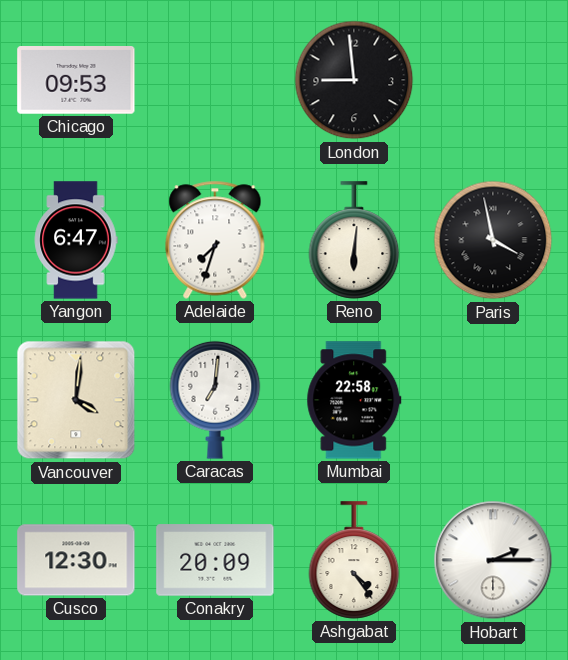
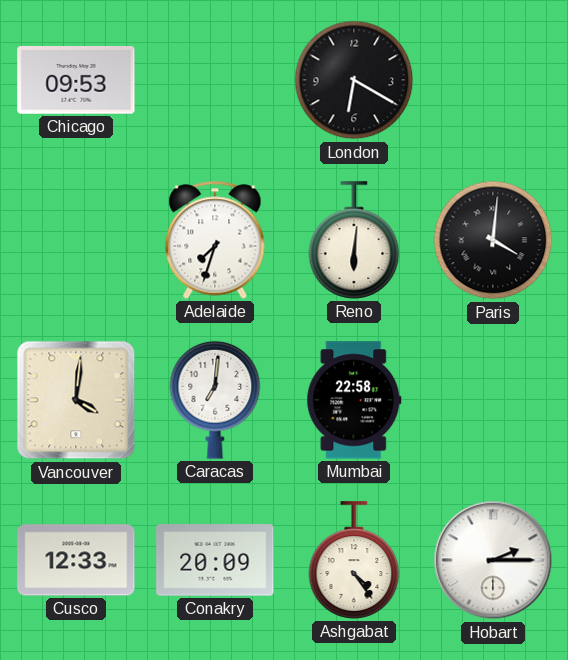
London: 8:59 -> 6:20
Yangon: 6:47 -> none
Paris: 3:58 -> 4:01
Cusco: 12:30 -> 12:33
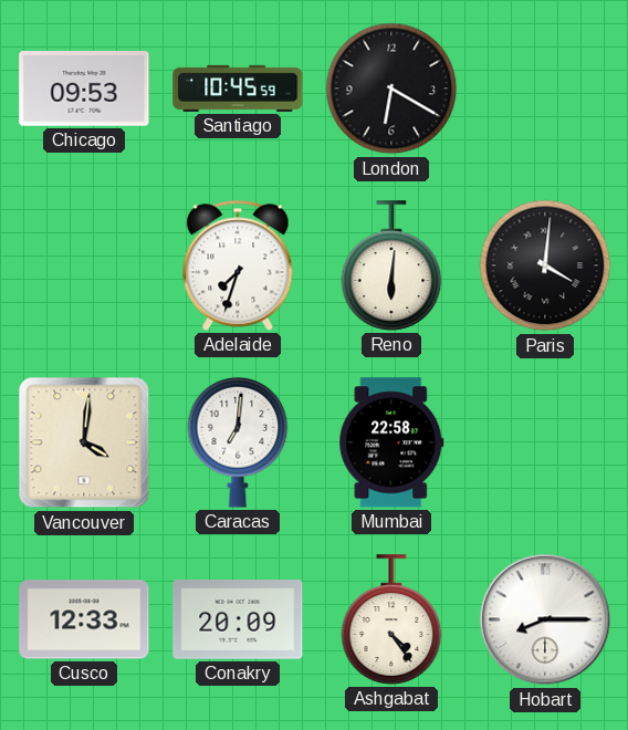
Santiago: none -> 10:45
Hobart: 2:15 -> 8:15
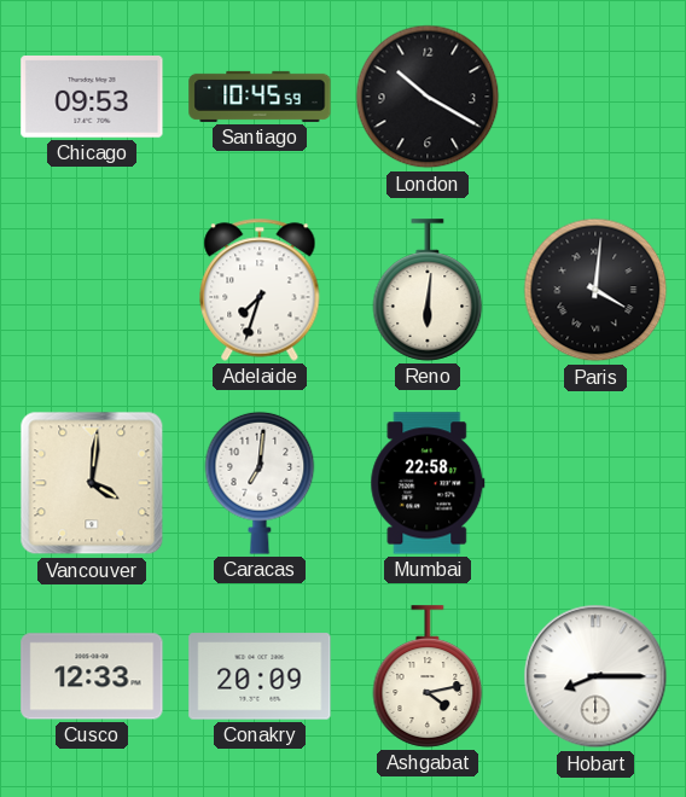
London: 6:20 -> 10:20
Ashgabat: 4:24 -> 4:13
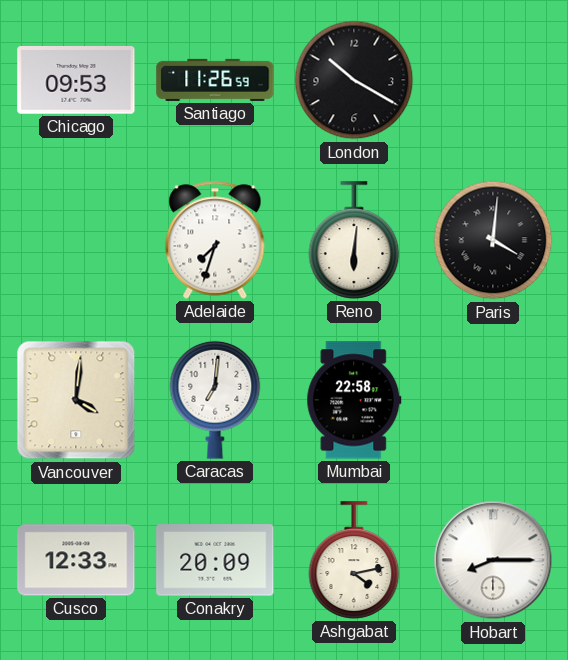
Santiago: 10:45 -> 11:26
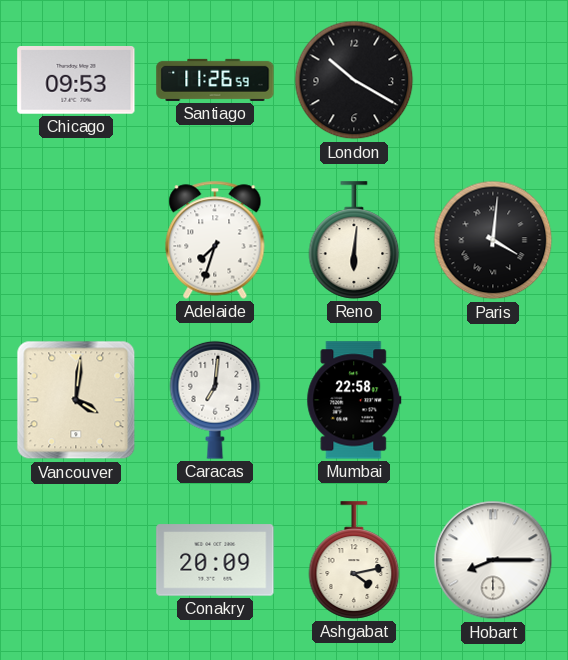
Cusco: 12:33 -> none
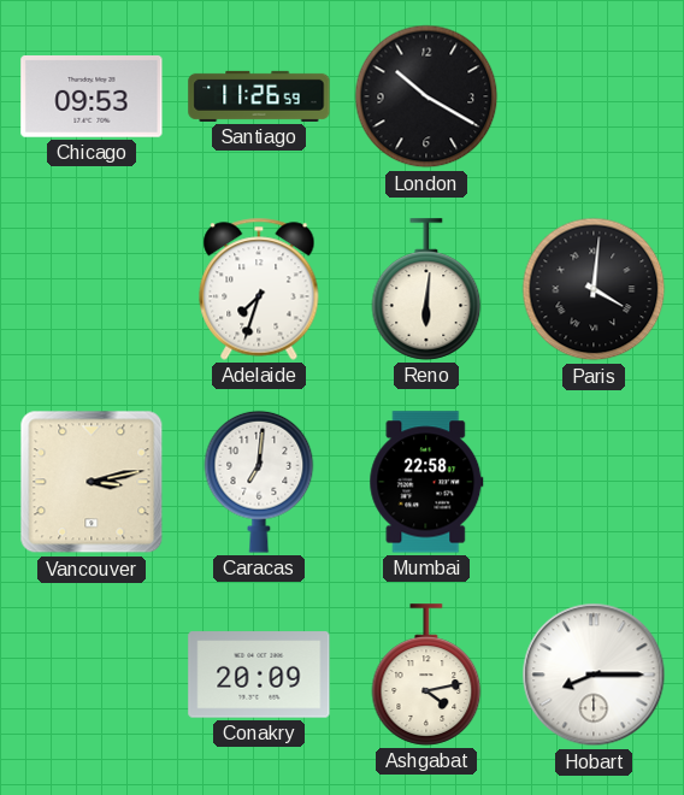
Vancouver: 4:01 -> 3:13
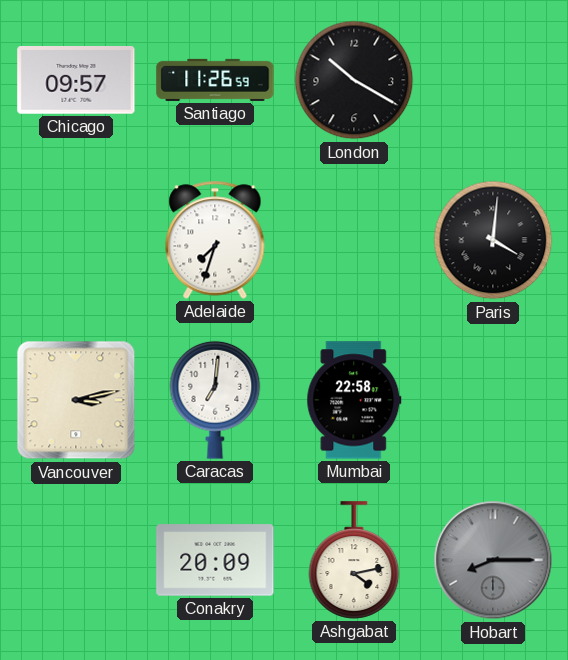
Chicago: 09:53 -> 09:57
Reno: 6:01 -> none
Hobart dial: white -> grey
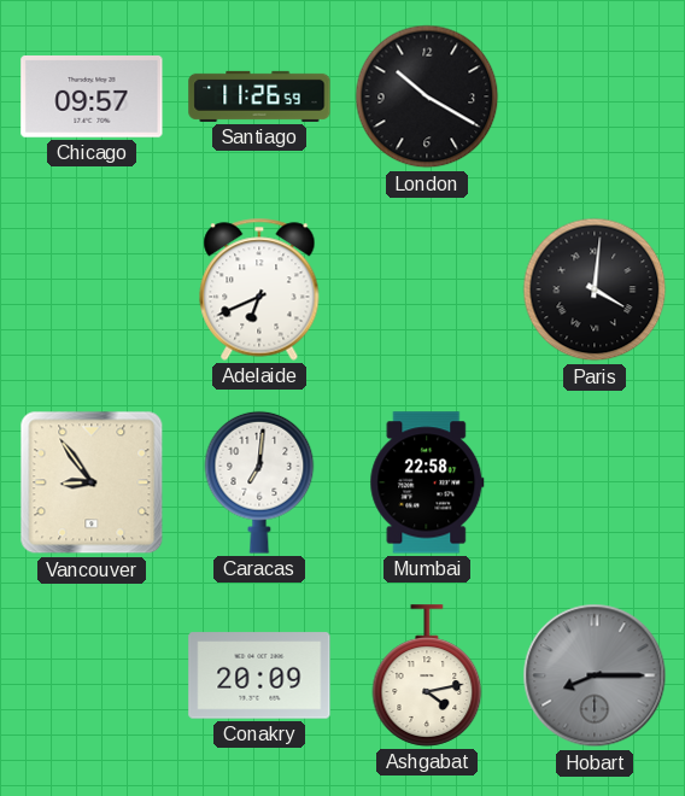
Adelaide: 7:33 -> 6:41
Vancouver: 3:13 -> 8:54
